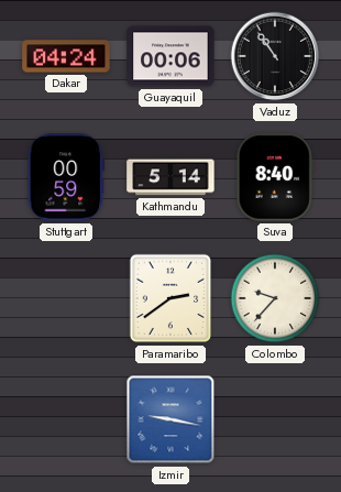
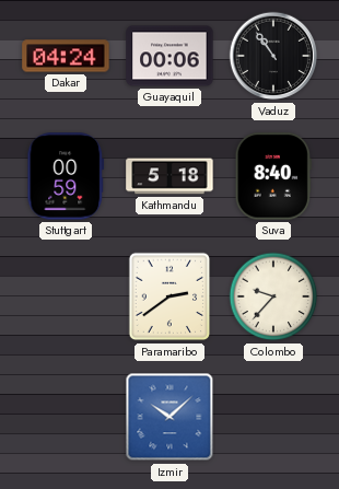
Kathmandu: 5:14 -> 5:18
Izmir: 9:17 -> 10:08
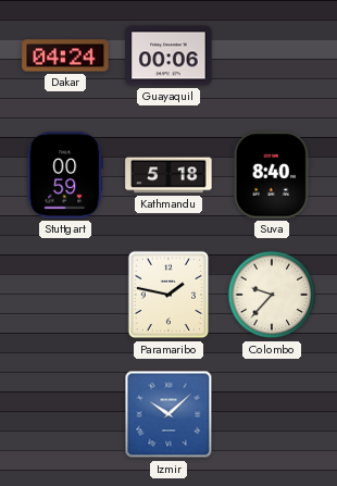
Vaduz: 10:54 -> none
Paramaribo: 2:39 -> 1:47
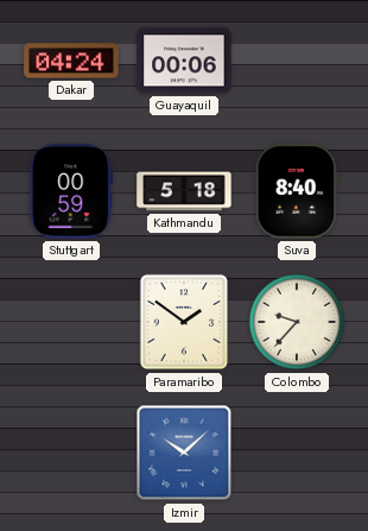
Paramaribo: 1:47 -> 1:51
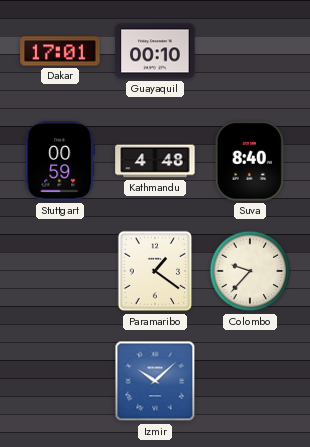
Dakar: 04:24 -> 17:01
Guayaquil: 00:06 -> 00:10
Kathmandu: 5:18 -> 4:48
Paramaribo: 1:51 -> 1:21
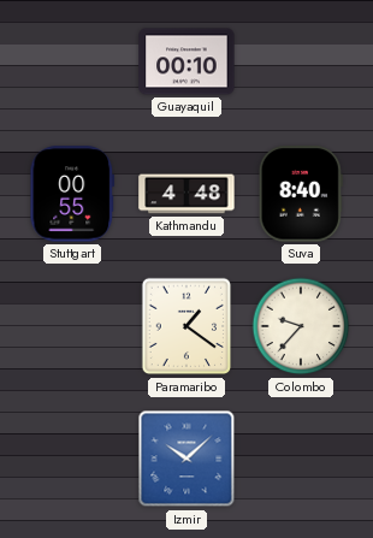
Dakar: 17:01 -> none
Stuttgart: 00:59 -> 00:55
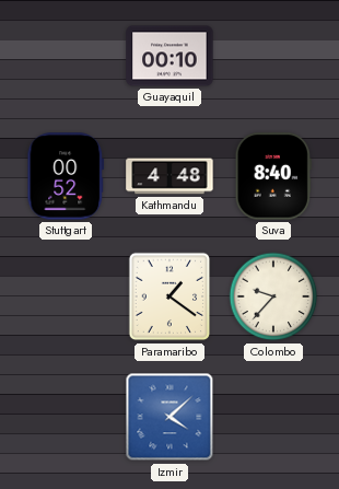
Stuttgart: 00:55 -> 00:52
Izmir: 10:08 -> 4:08
